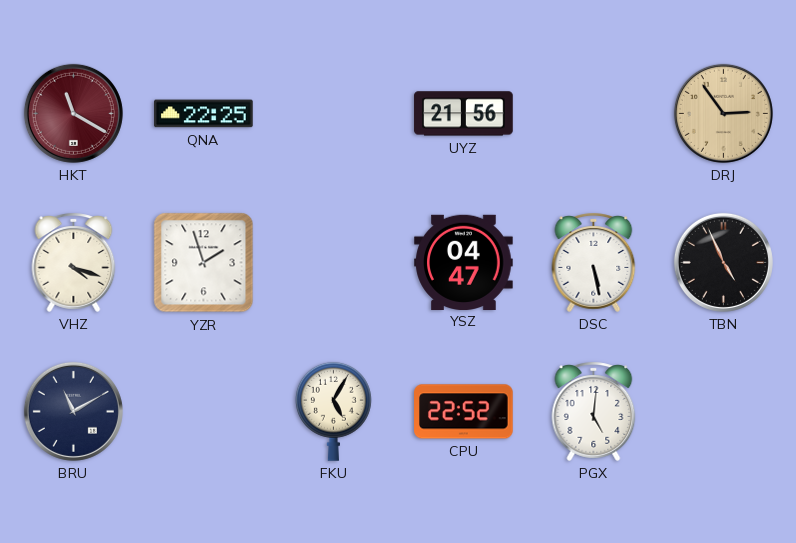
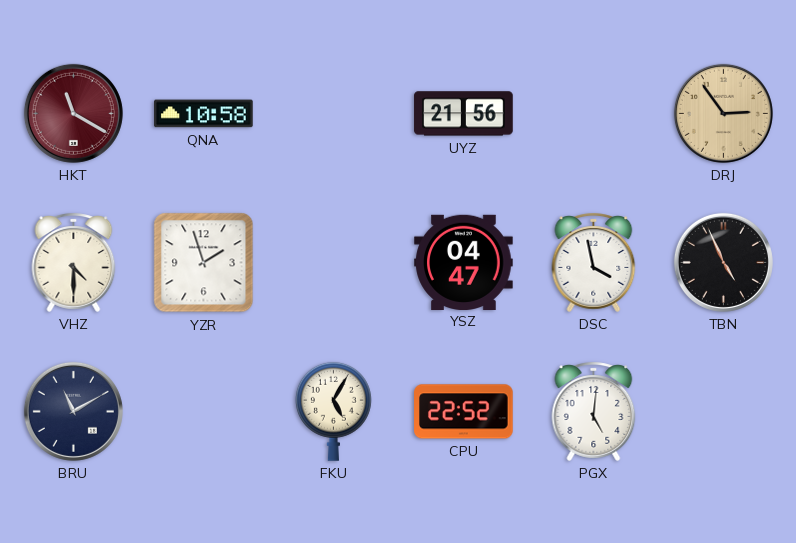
QNA: 22:25 -> 10:58
VHZ: 4:18 -> 4:30
DSC: 5:28 -> 3:58
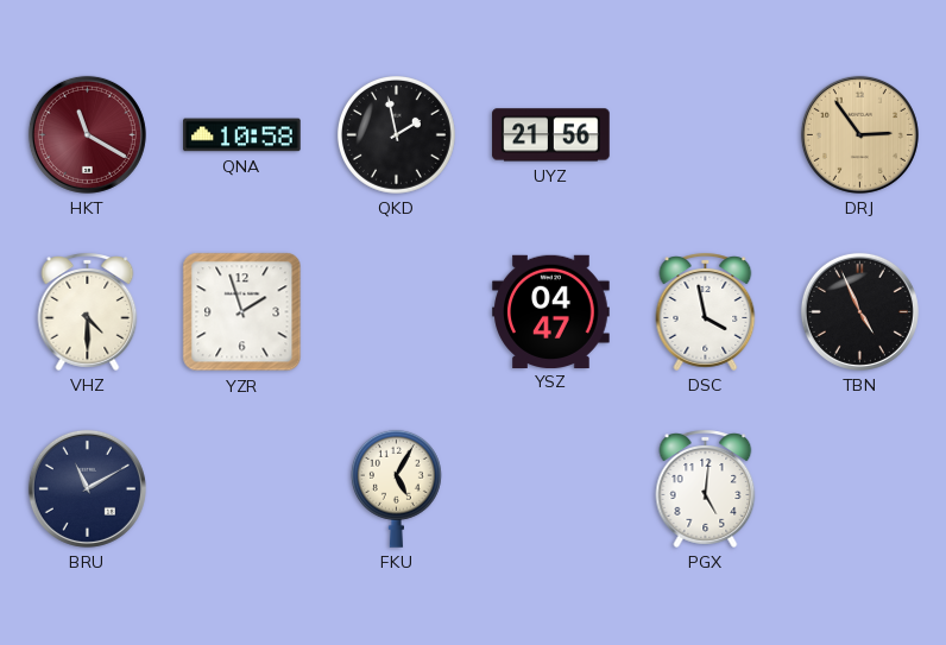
QKD: none -> 1:58
CPU: 22:52 -> none
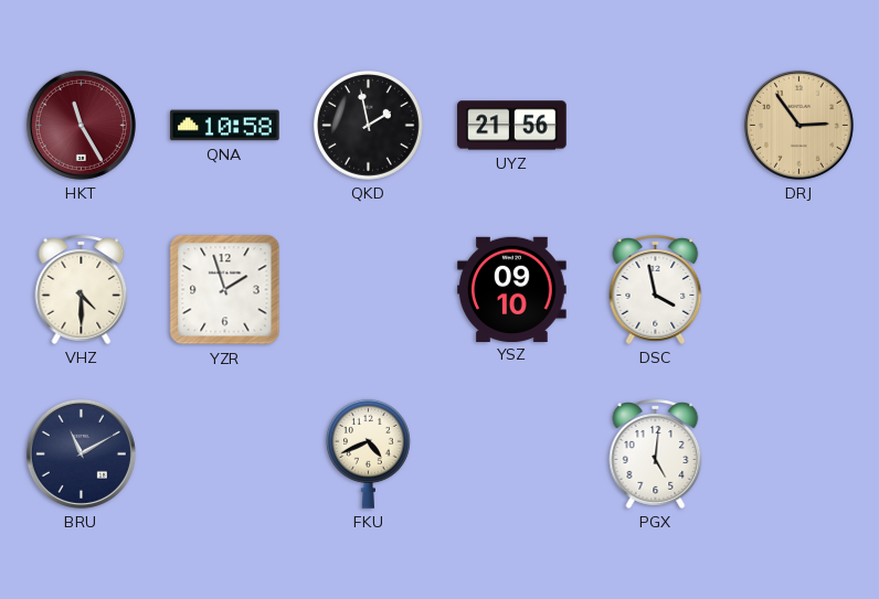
HKT: 11:20 -> 11:25
YSZ: 04:47 -> 09:10
TBN: 4:56 -> none
FKU: 5:05 -> 4:41
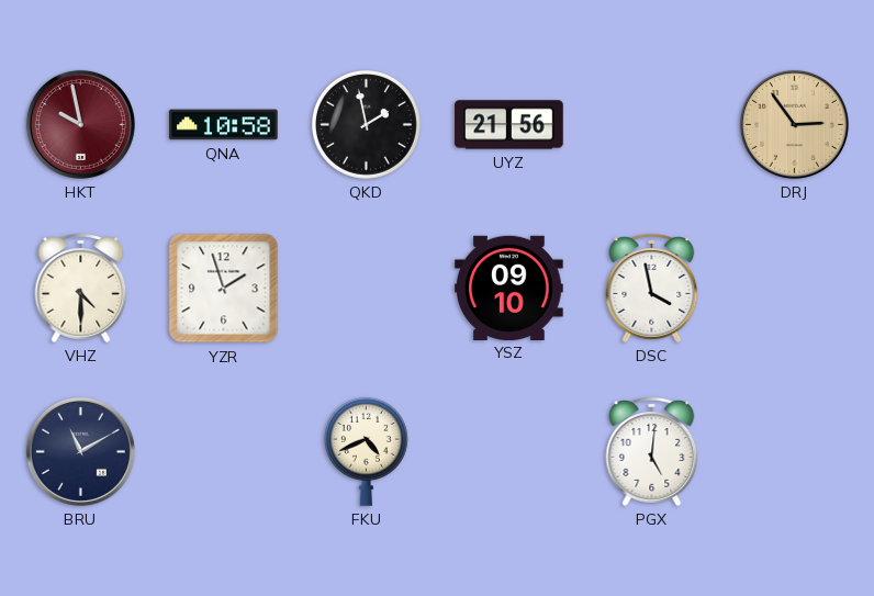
HKT: 11:25 -> 9:58
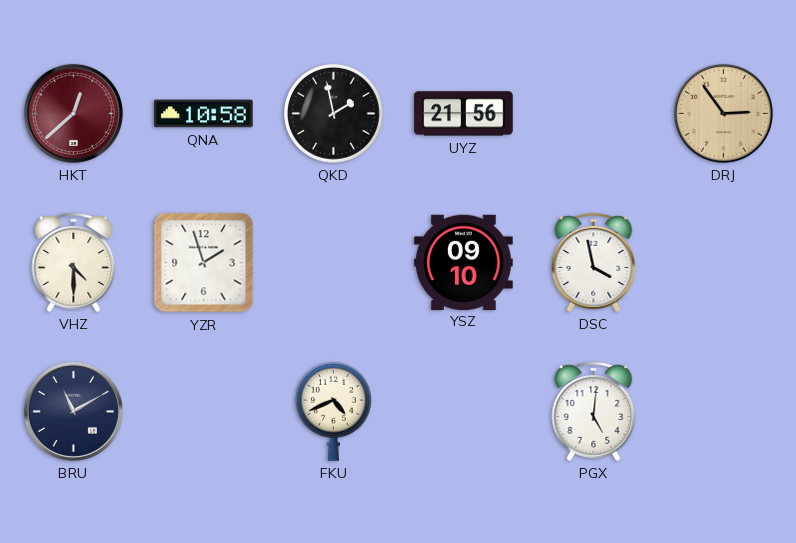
HKT: 9:58 -> 12:38
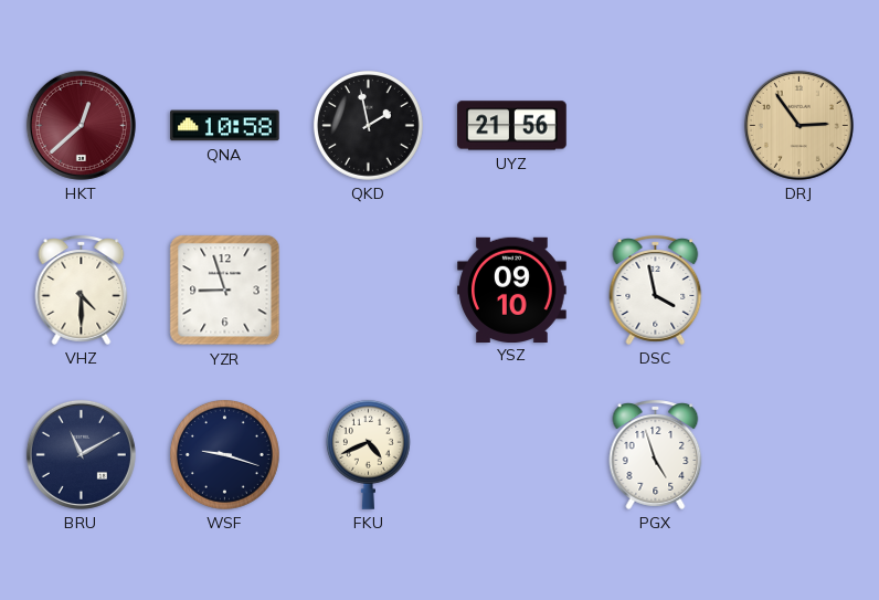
YZR: 1:57 -> 8:57
WSF: none -> 9:18
PGX: 5:01 -> 4:57
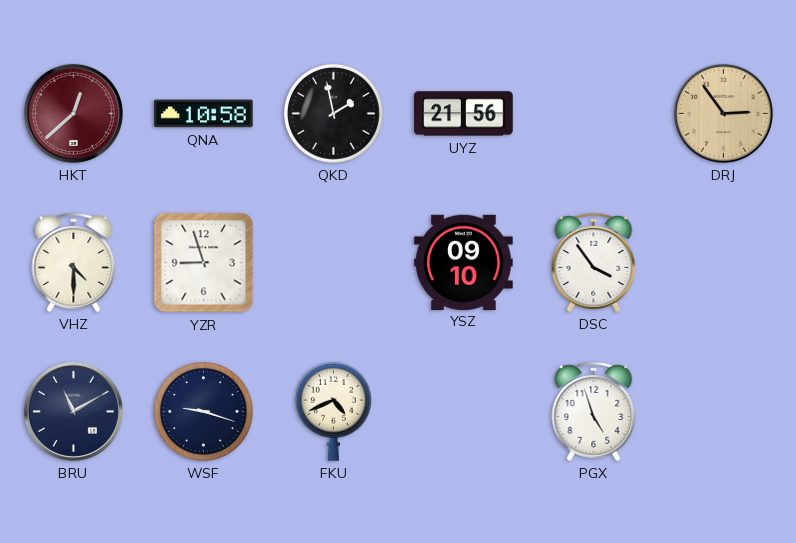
DSC: 3:58 -> 3:54
